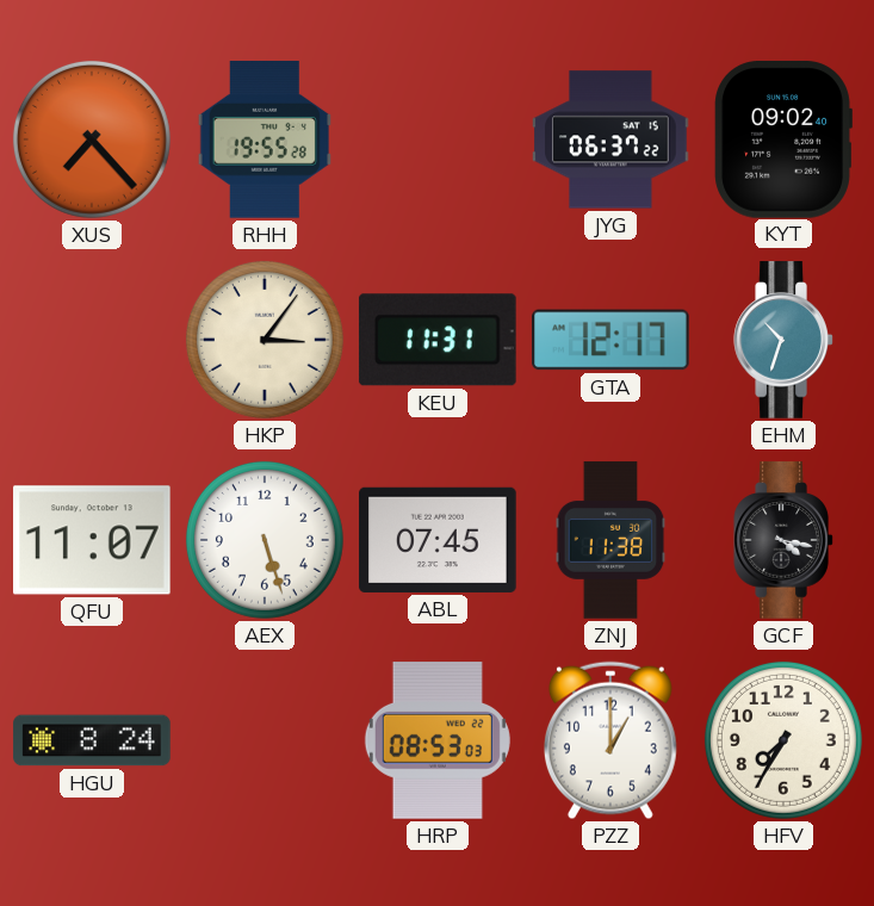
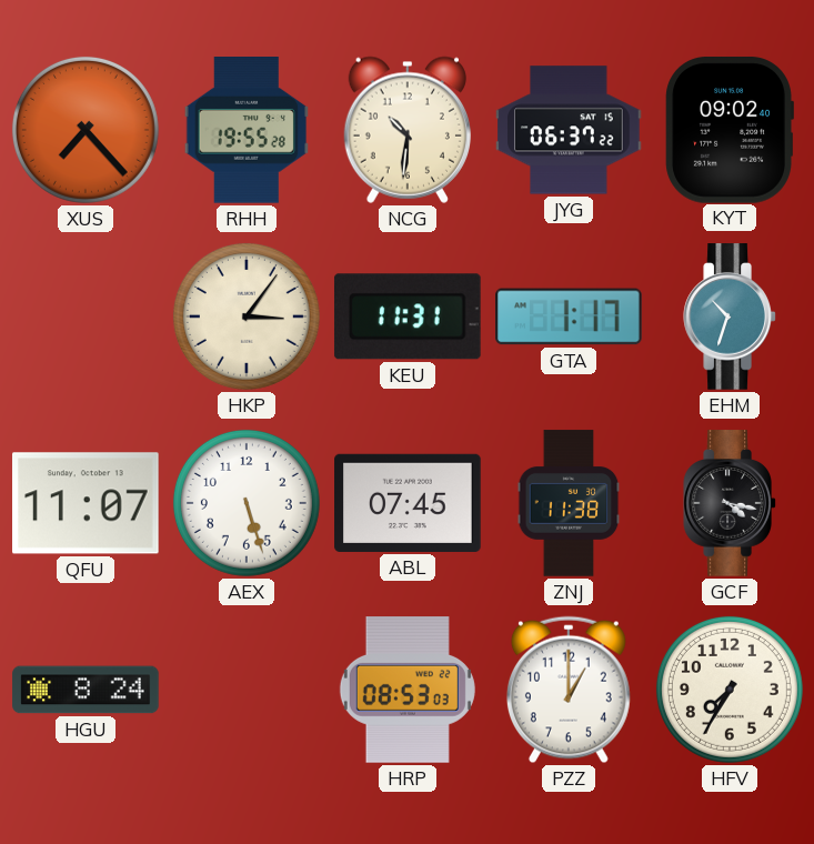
NCG: none -> 10:31
GTA: 12:17 -> 1:17
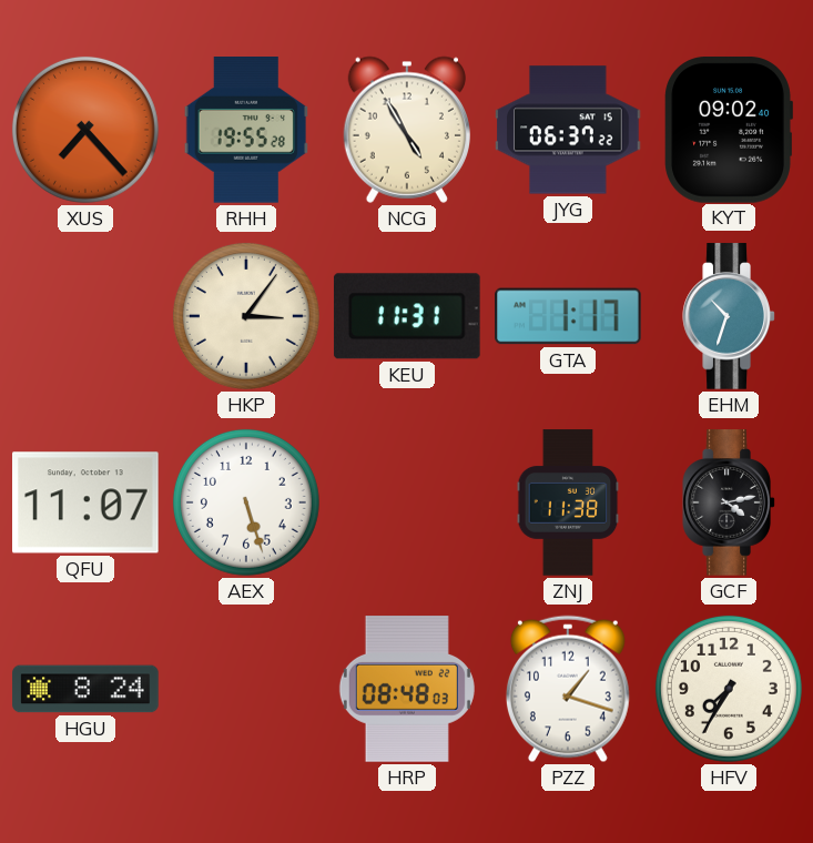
NCG: 10:31 -> 4:55
ABL: 07:45 -> none
GCF: 4:17 -> 4:13
HRP: 08:53 -> 08:48
PZZ: 1:00 -> 1:18
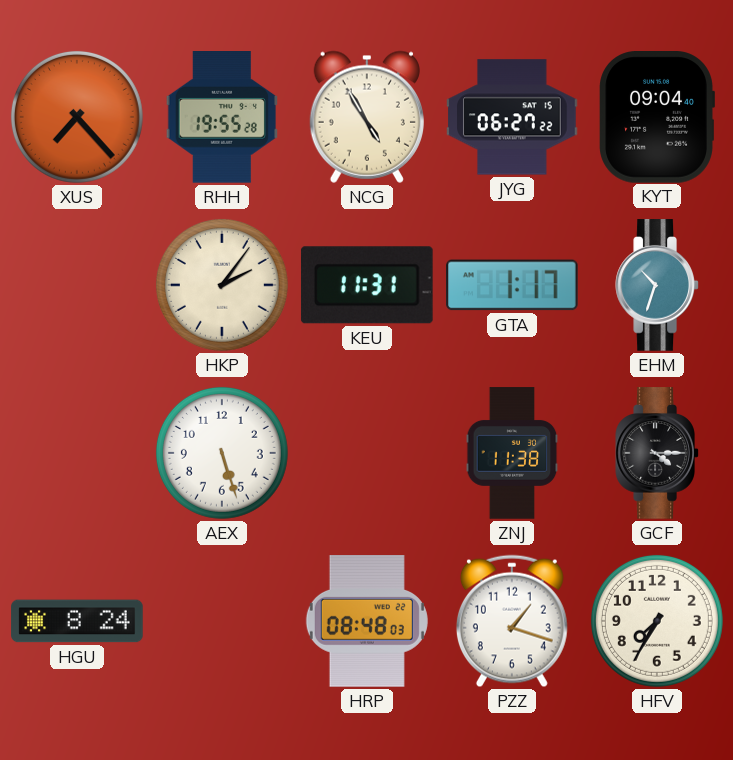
JYG: 06:37 -> 06:27
KYT: 09:02 -> 09:04
HKP: 3:06 -> 2:06
QFU: 11:07 -> none
GCF: 4:13 -> 4:15
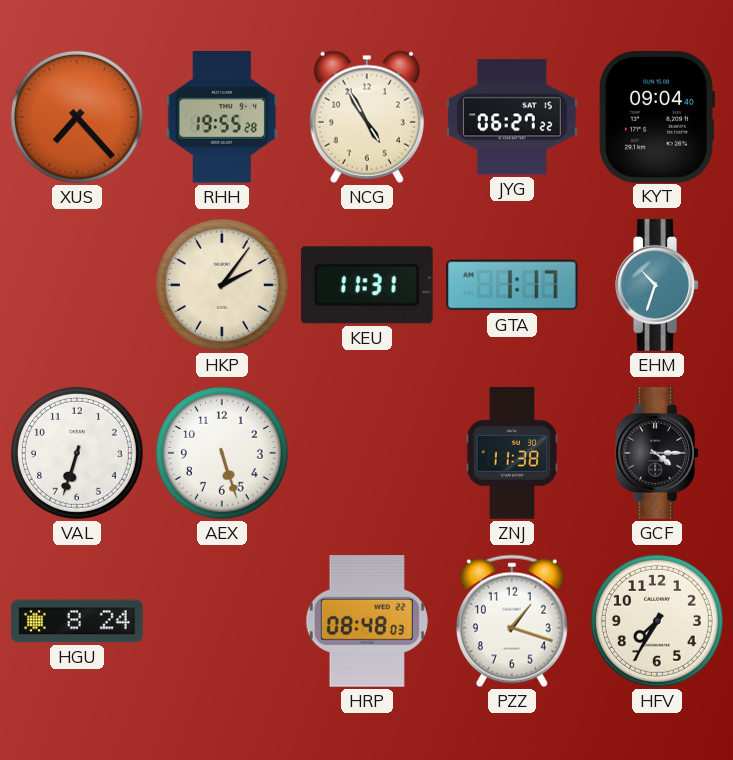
VAL: none -> 6:33
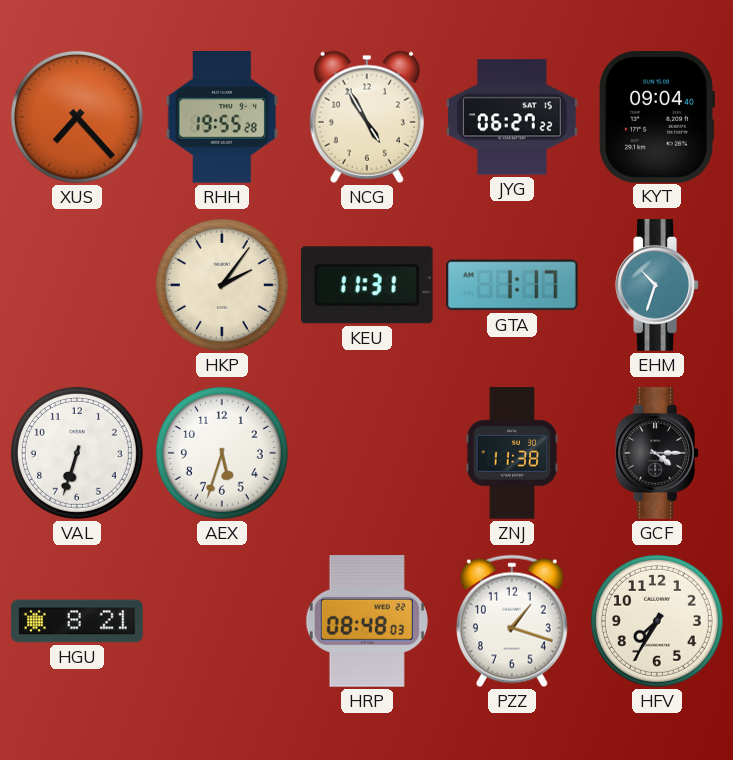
AEX: 5:27 -> 5:33
HGU: 8:24 -> 8:21
